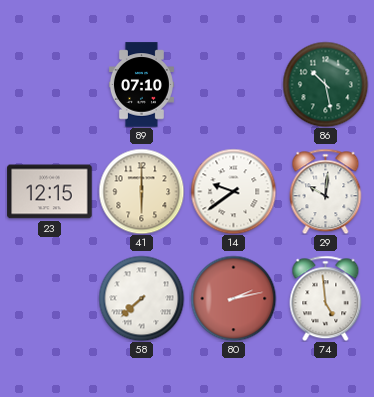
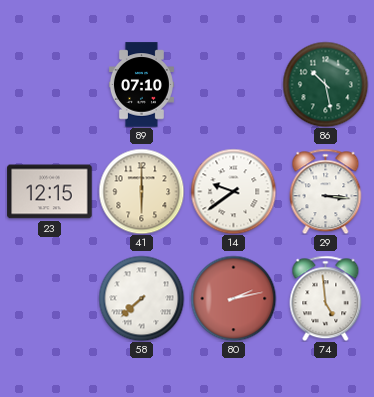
29: 10:01 -> 3:16
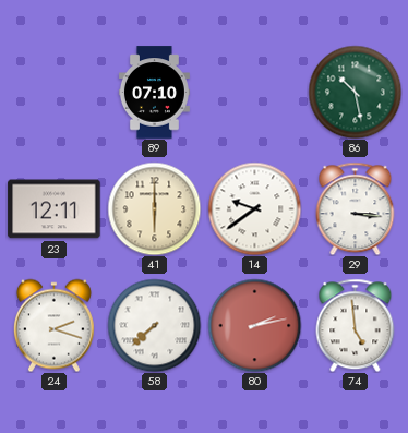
23: 12:15 -> 12:11
24: none -> 2:18
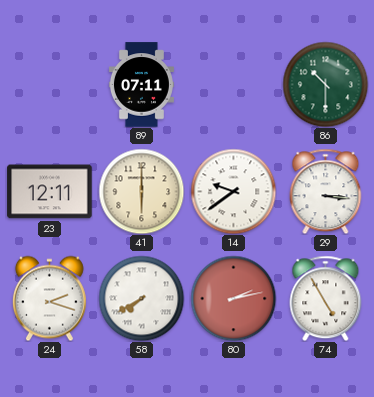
89: 07:10 -> 07:11
86: 10:28 -> 10:30
58: 7:38 -> 7:40
74: 4:59 -> 4:55
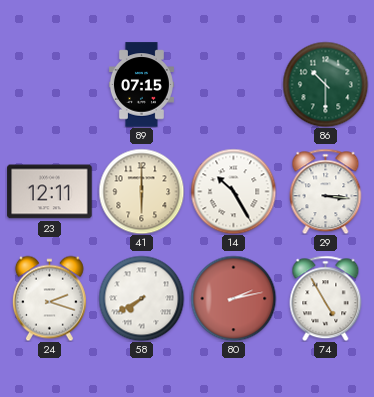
89: 07:11 -> 07:15
14: 9:39 -> 10:25
